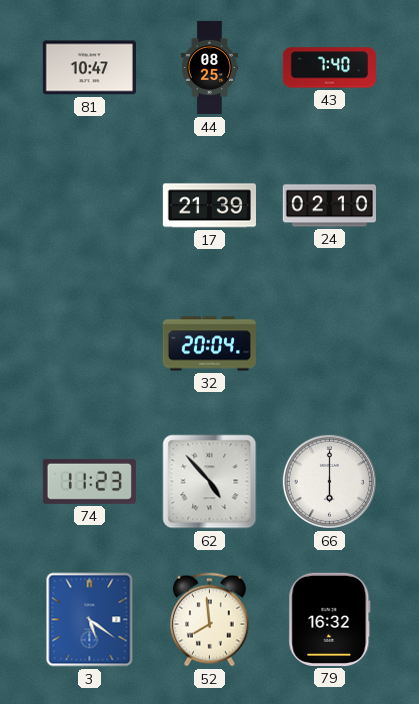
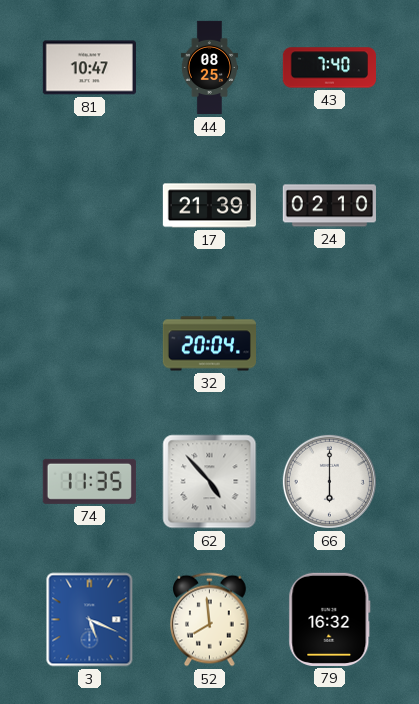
74: 11:23 -> 11:35
3: 5:21 -> 5:19
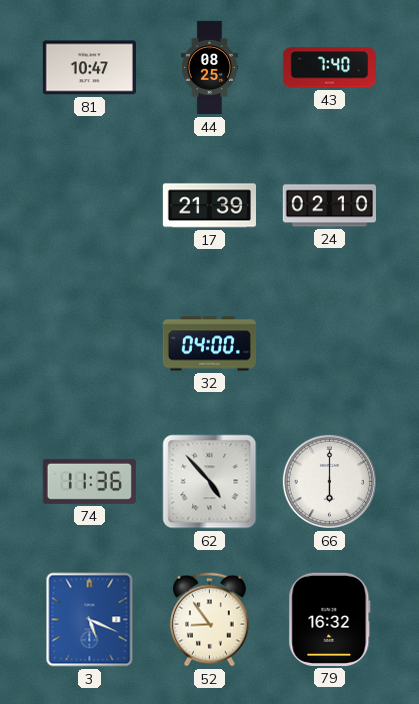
32: 20:04 -> 04:00
74: 11:35 -> 11:36
52: 7:59 -> 8:54
